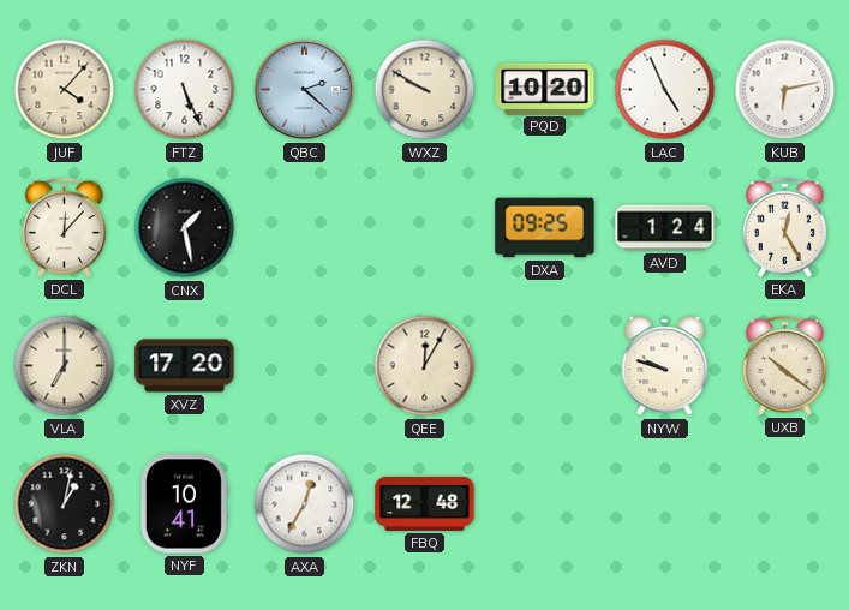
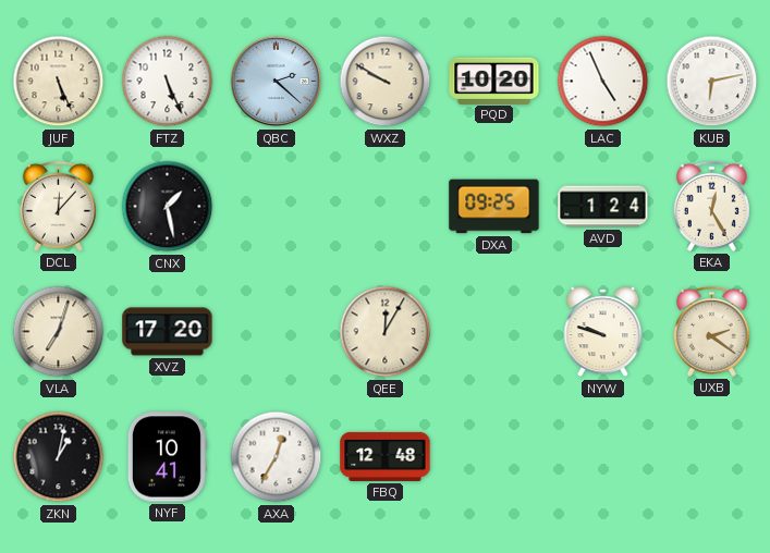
JUF: 4:07 -> 5:26
VLA: 7:00 -> 7:03
UXB: 10:21 -> 2:21
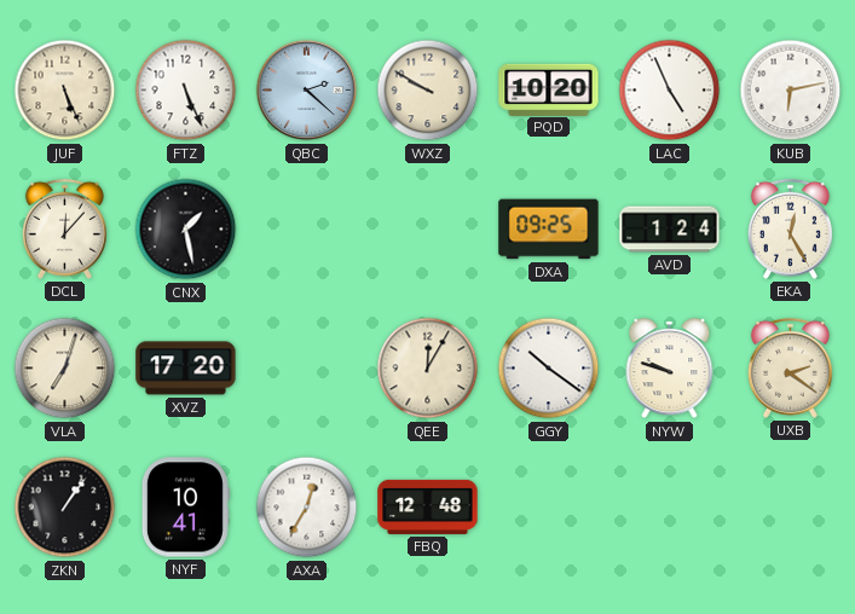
GGY: none -> 10:21
ZKN: 1:02 -> 1:06
